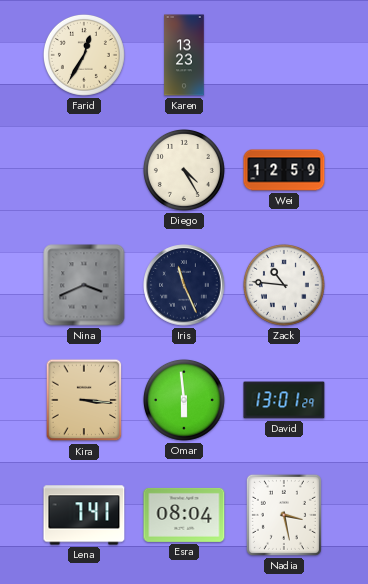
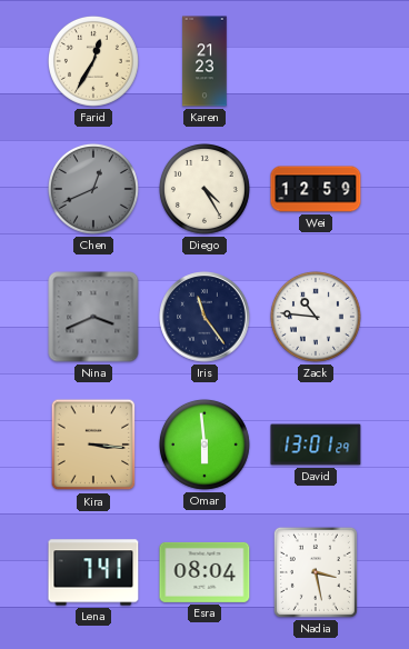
Karen: 13:23 -> 21:23
Chen: none -> 12:41
Iris: 11:26 -> 11:24
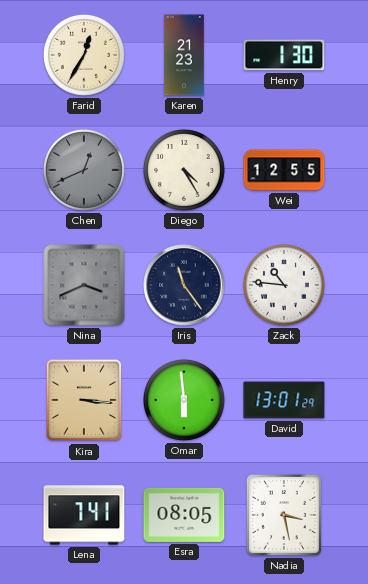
Henry: none -> 1:30
Wei: 12:59 -> 12:55
Esra: 08:04 -> 08:05
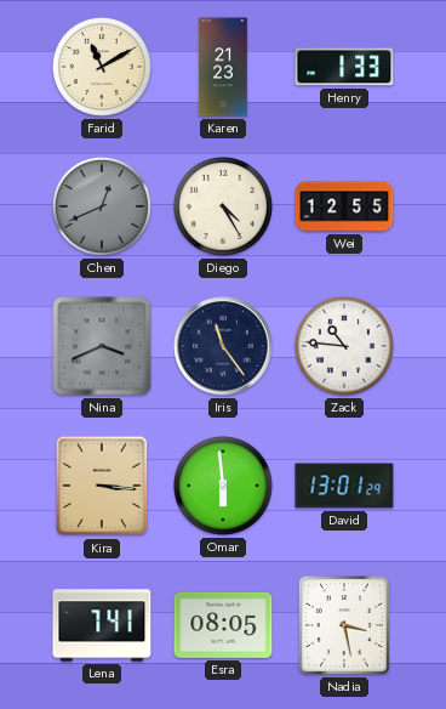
Farid: 12:35 -> 11:10
Henry: 1:30 -> 1:33
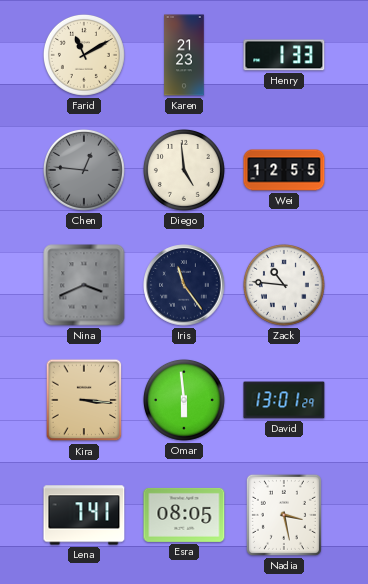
Chen: 12:41 -> 12:46
Diego: 4:25 -> 4:59
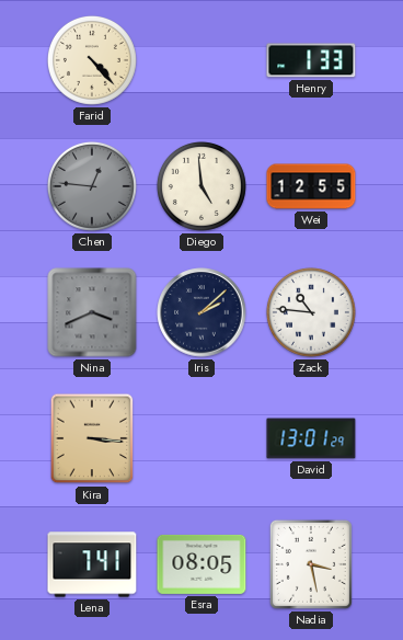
Farid: 11:10 -> 4:23
Karen: 21:23 -> none
Iris: 11:24 -> 2:08
Omar: 5:59 -> none
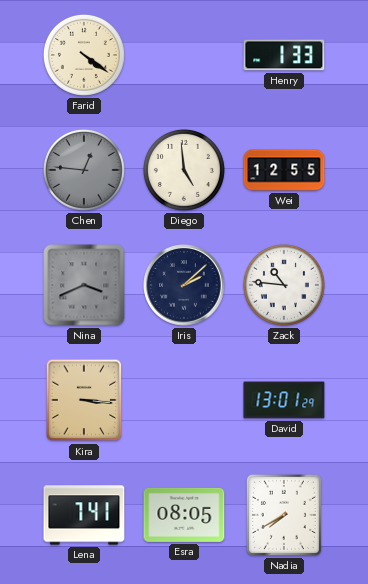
Farid: 4:23 -> 4:21
Nadia: 3:28 -> 7:40
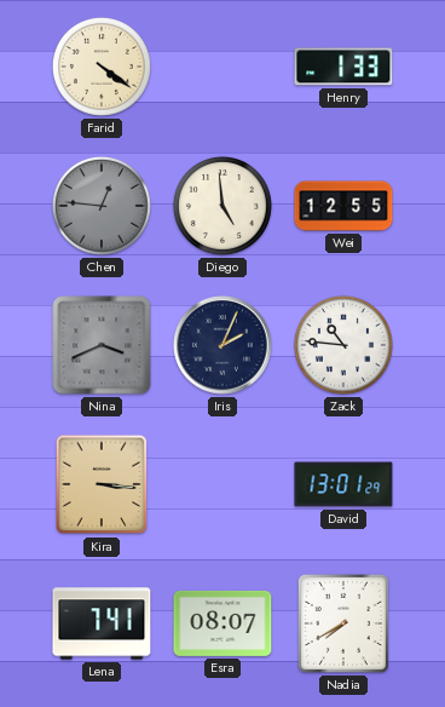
Iris: 2:08 -> 2:04
Esra: 08:05 -> 08:07
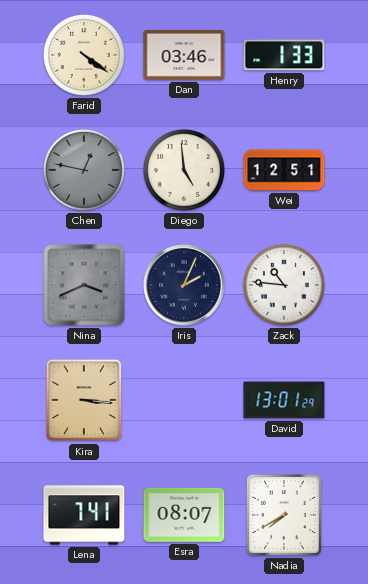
Dan: none -> 03:46
Chen: 12:46 -> 12:47
Wei: 12:55 -> 12:51
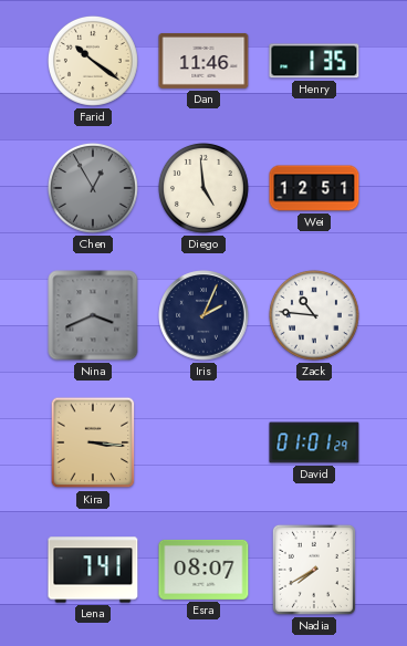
Farid: 4:21 -> 10:21
Dan: 03:46 -> 11:46
Henry: 1:33 -> 1:35
Chen: 12:47 -> 12:55
David: 13:01 -> 01:01
